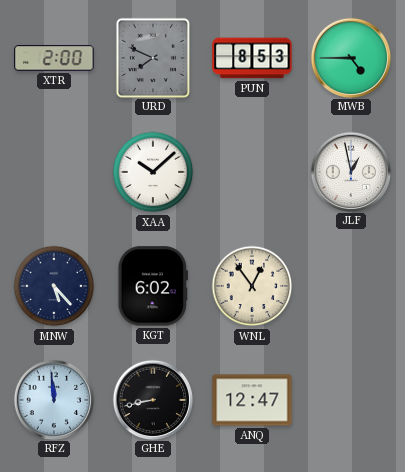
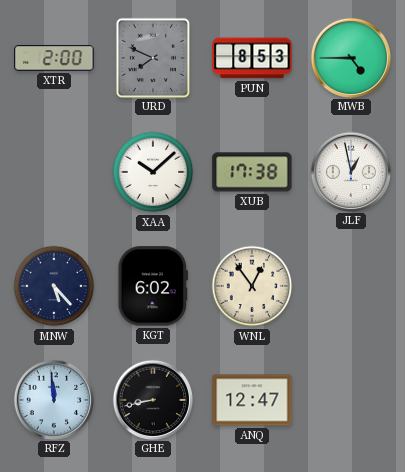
XUB: none -> 17:38
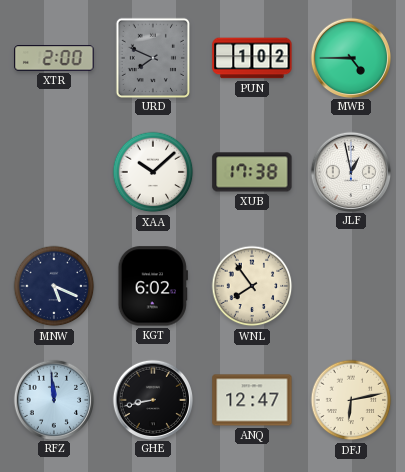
PUN: 8:53 -> 1:02
MNW: 5:23 -> 5:19
WNL: 12:54 -> 7:54
DFJ: none -> 6:13
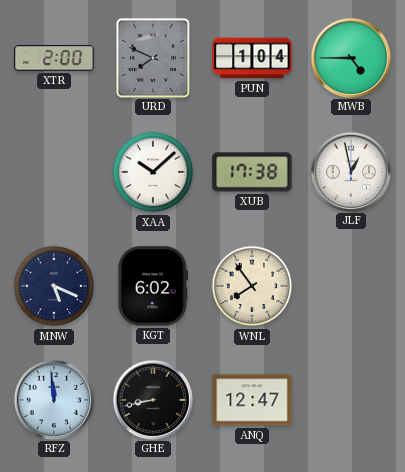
PUN: 1:02 -> 1:04
DFJ: 6:13 -> none
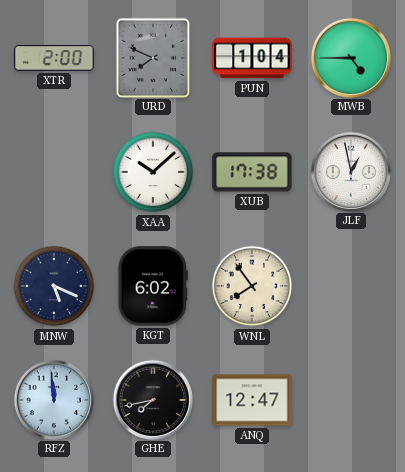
GHE: 8:43 -> 7:43
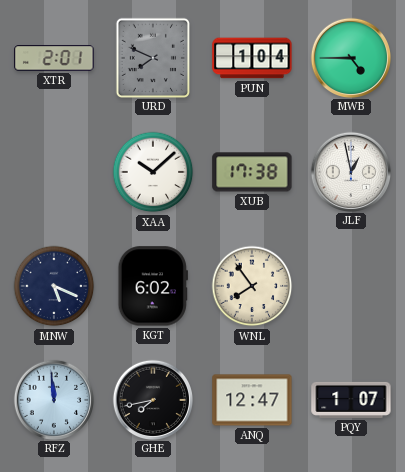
XTR: 2:00 -> 2:01
PQY: none -> 1:07
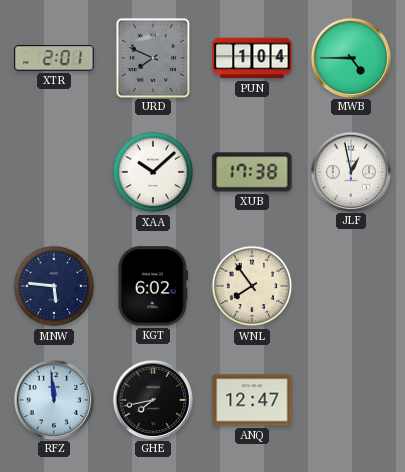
MNW: 5:19 -> 5:46
PQY: 1:07 -> none
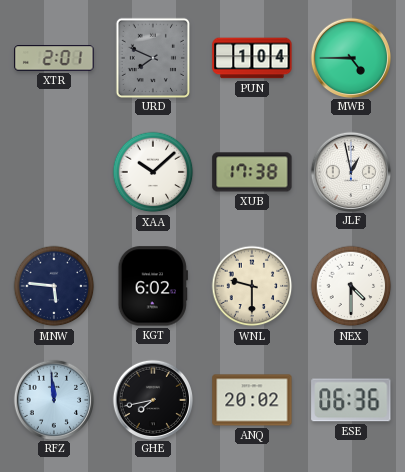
WNL: 7:54 -> 9:30
NEX: none -> 4:30
ANQ: 12:47 -> 20:02
ESE: none -> 06:36
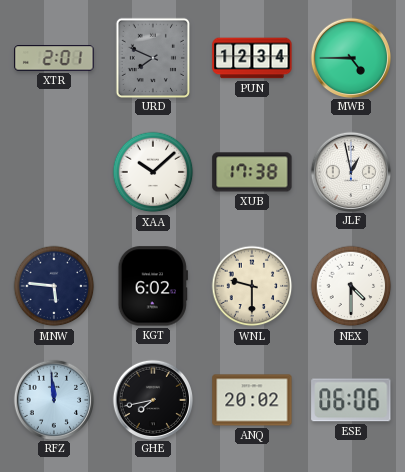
PUN: 1:04 -> 12:34
ESE: 06:36 -> 06:06
